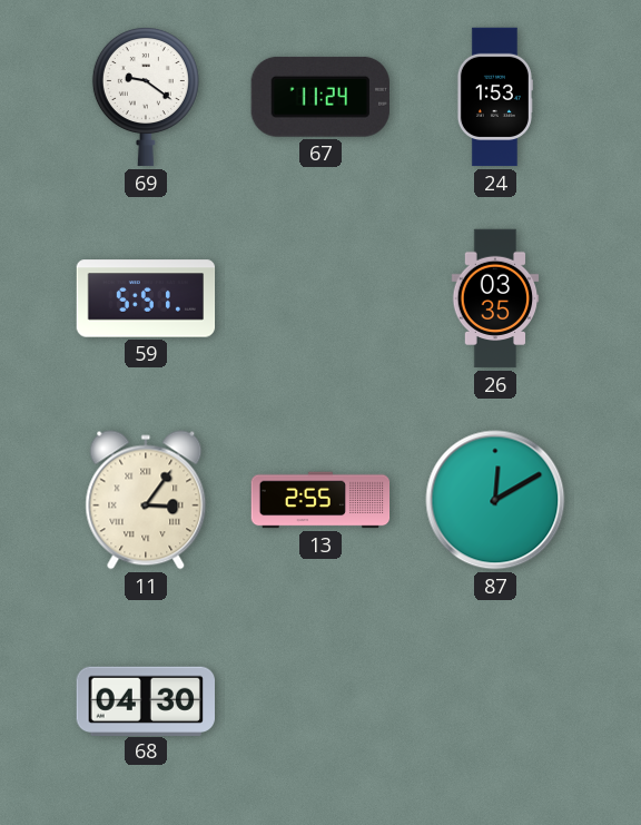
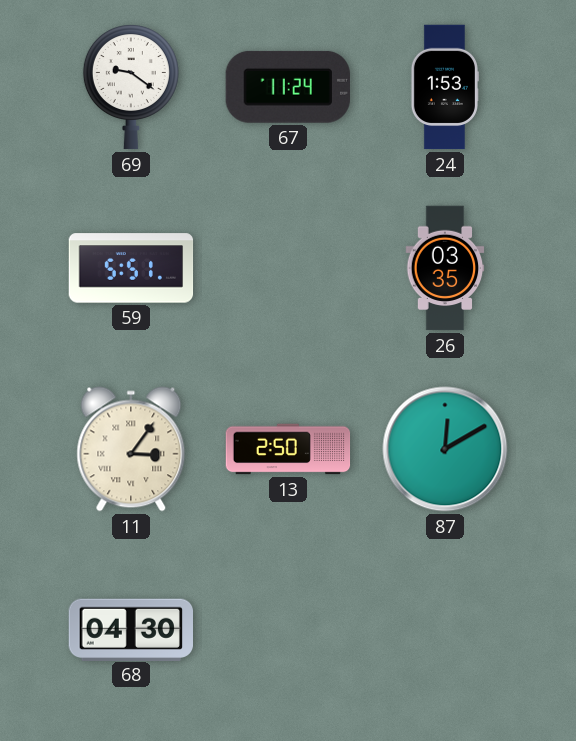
13: 2:55 -> 2:50
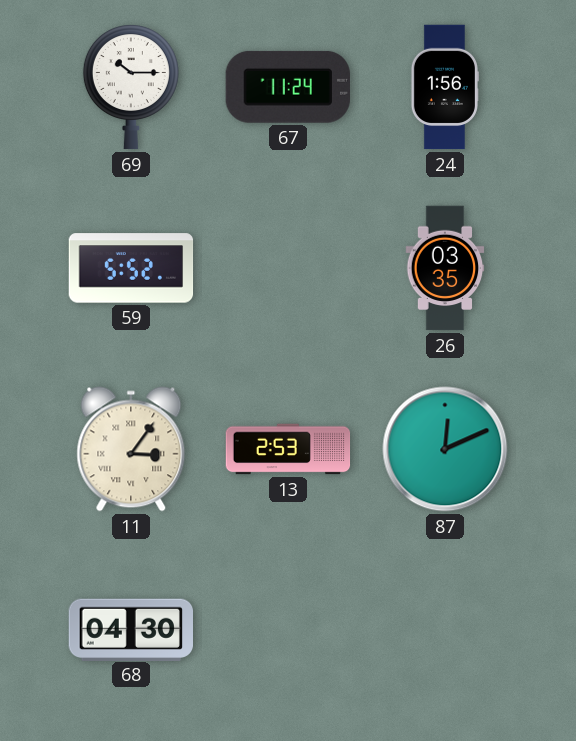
69: 9:21 -> 10:15
24: 1:53 -> 1:56
59: 5:51 -> 5:52
13: 2:50 -> 2:53
87: 12:10 -> 12:11
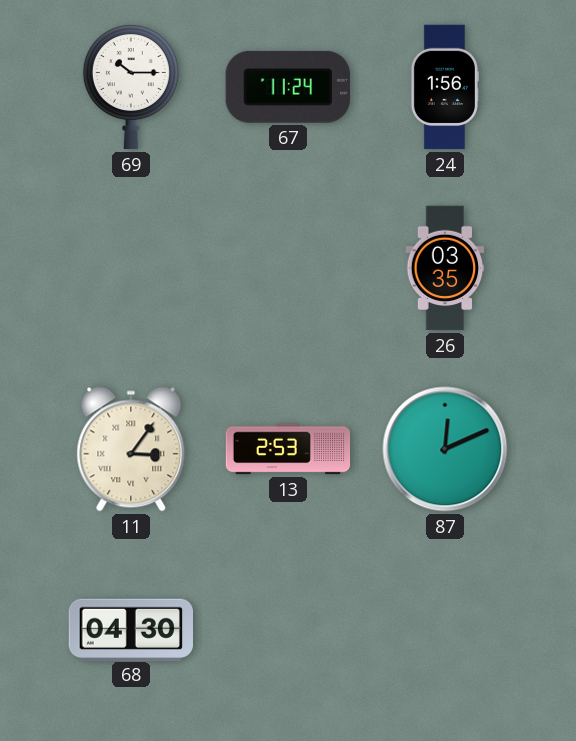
59: 5:52 -> none
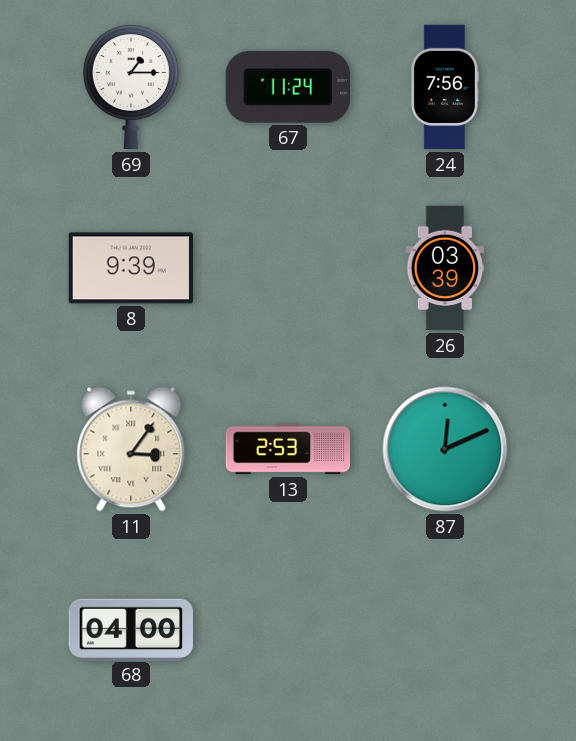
69: 10:15 -> 1:15
24: 1:56 -> 7:56
8: none -> 9:39
26: 03:35 -> 03:39
68: 04:30 -> 04:00
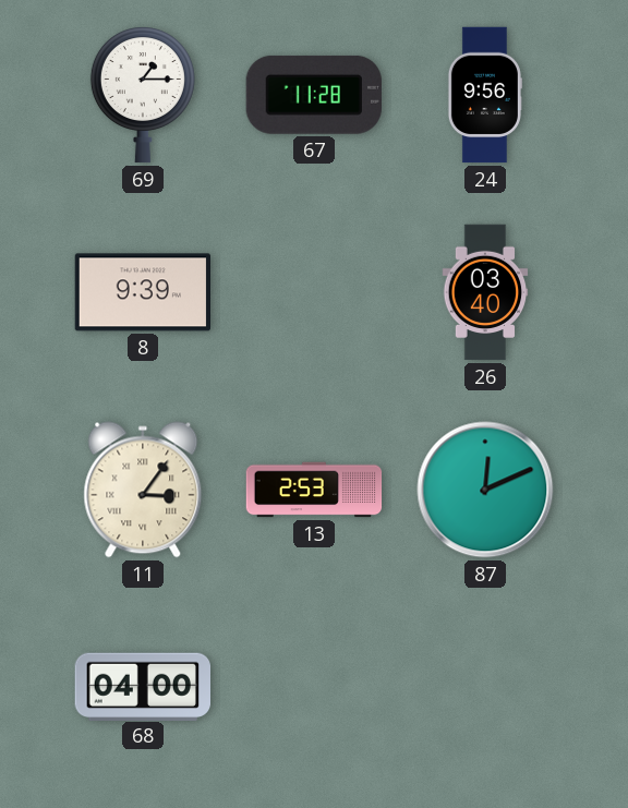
67: 11:24 -> 11:28
24: 7:56 -> 9:56
26: 03:39 -> 03:40
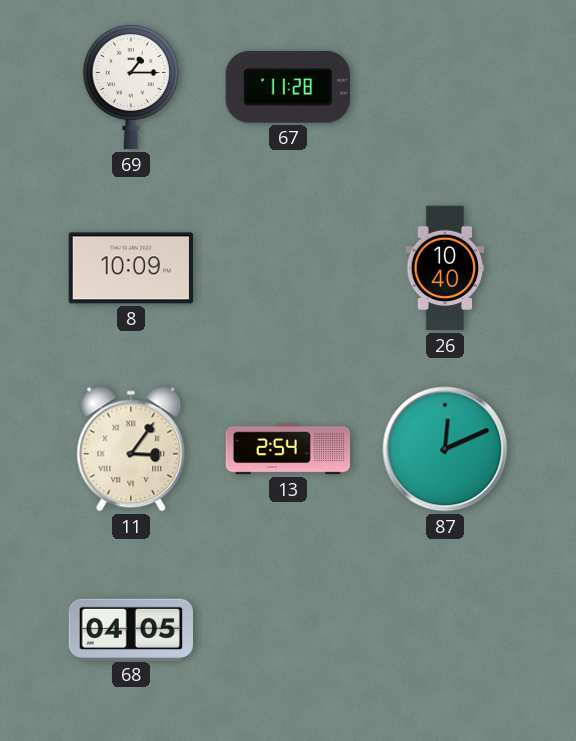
24: 9:56 -> none
8: 9:39 -> 10:09
26: 03:40 -> 10:40
13: 2:53 -> 2:54
68: 04:00 -> 04:05
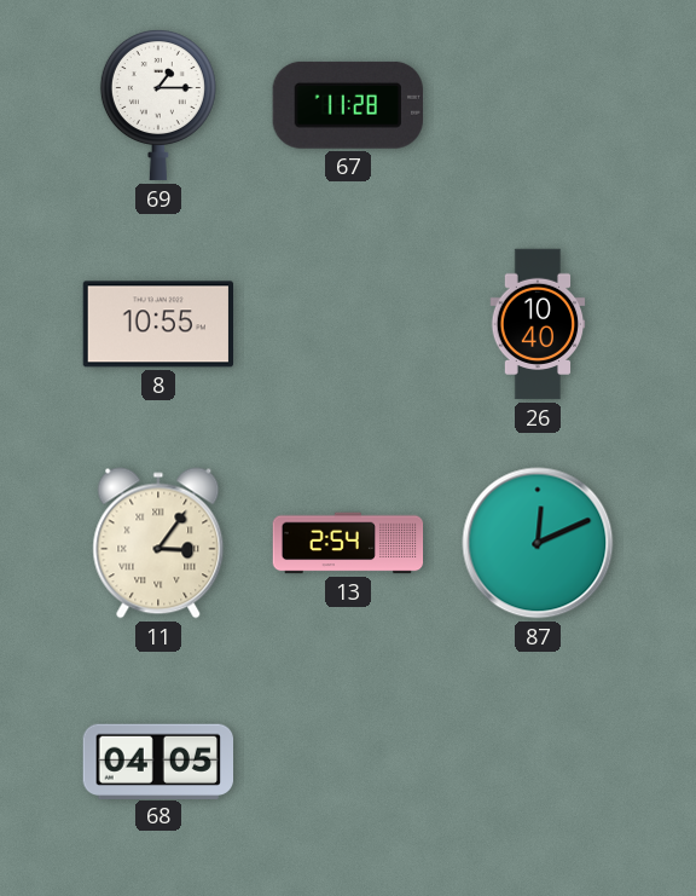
8: 10:09 -> 10:55
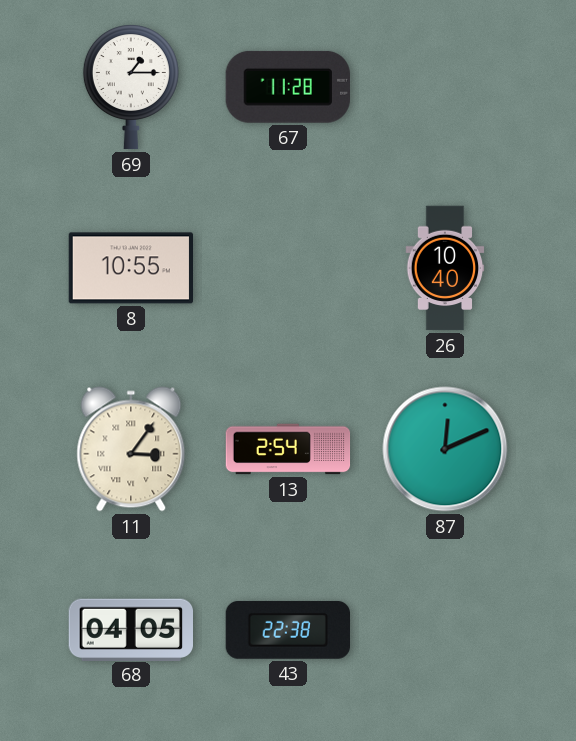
43: none -> 22:38
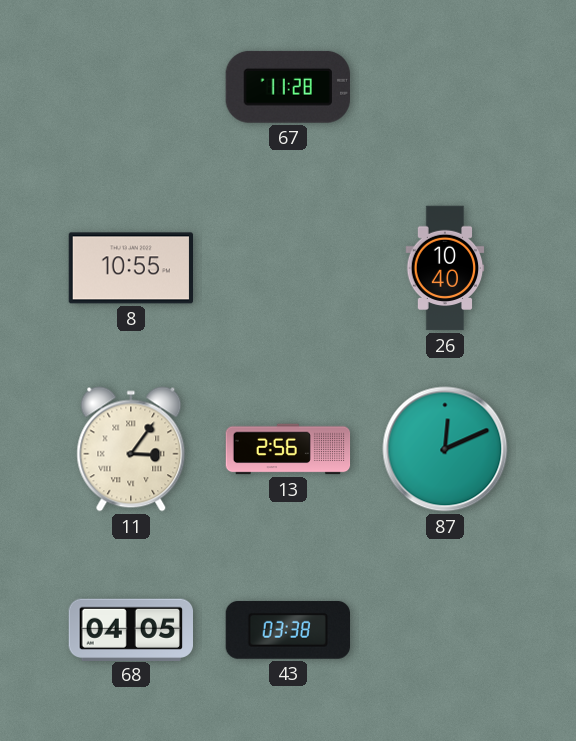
69: 1:15 -> none
13: 2:54 -> 2:56
43: 22:38 -> 03:38
